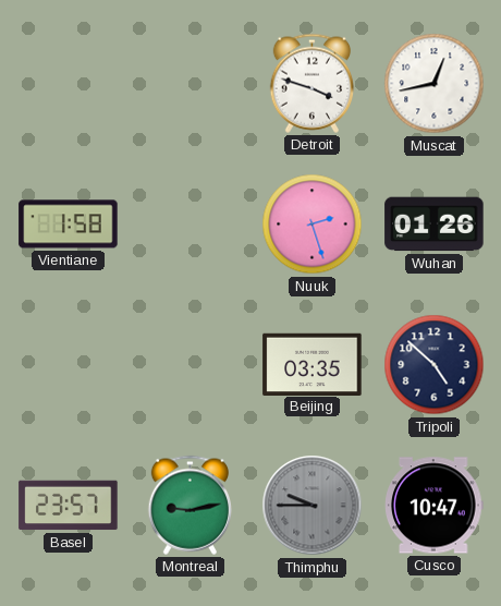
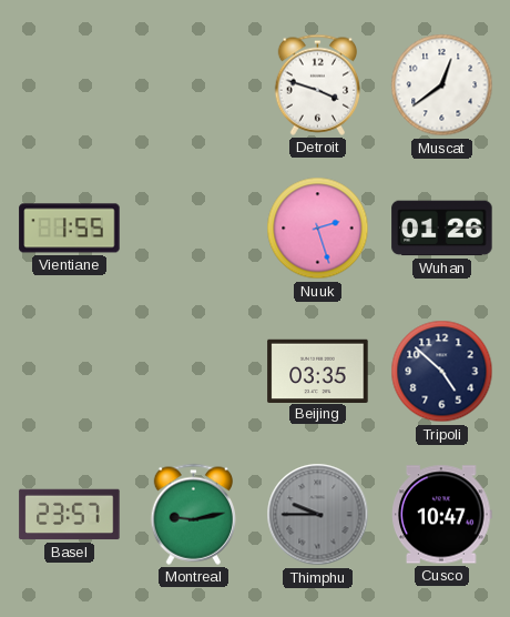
Muscat: 12:43 -> 12:39
Vientiane: 1:58 -> 1:55
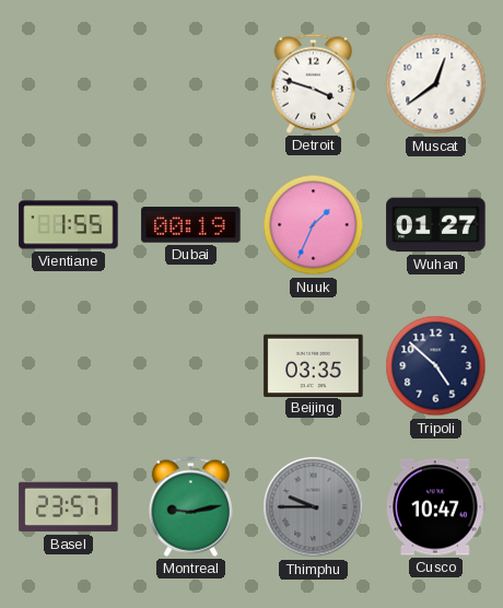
Dubai: none -> 00:19
Nuuk: 2:27 -> 1:34
Wuhan: 01:26 -> 01:27
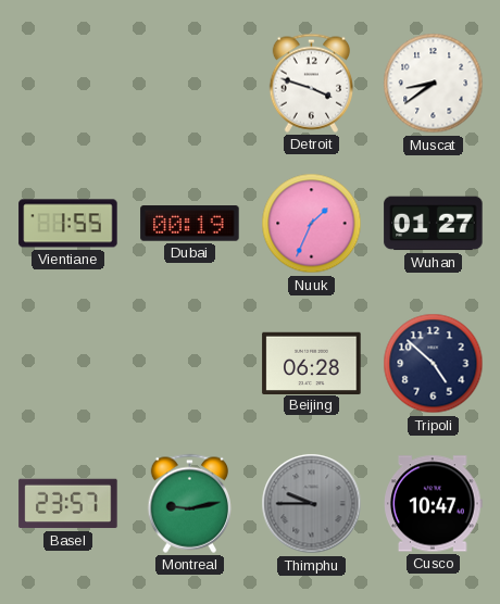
Muscat: 12:39 -> 8:39
Beijing: 03:35 -> 06:28
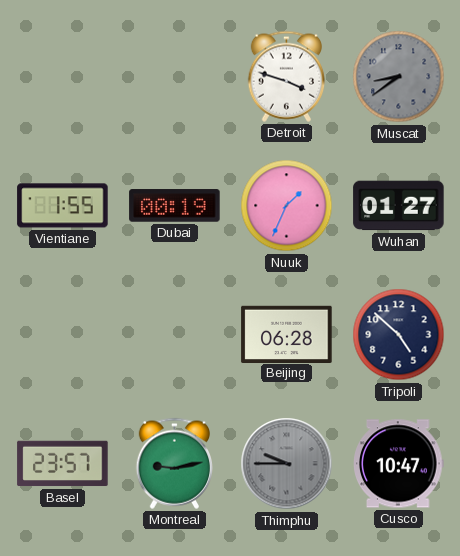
Muscat dial: white -> grey
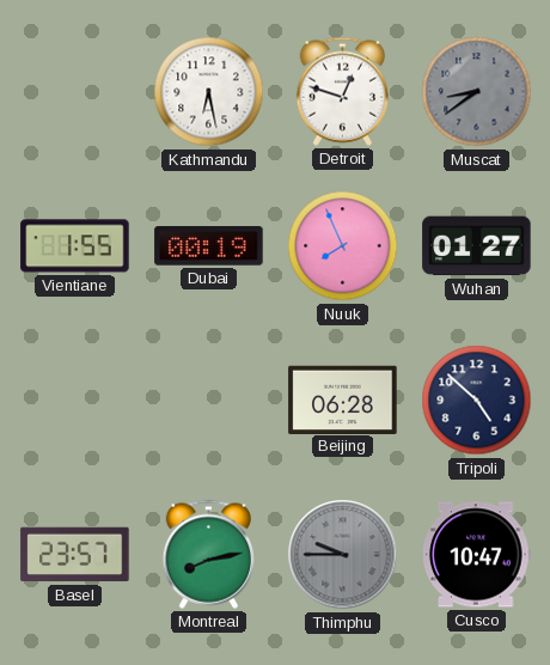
Kathmandu: none -> 6:28
Detroit: 3:48 -> 12:48
Nuuk: 1:34 -> 7:56
Montreal: 9:13 -> 8:13
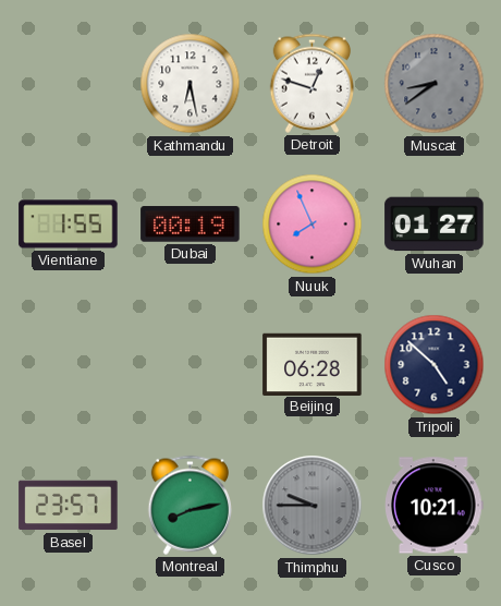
Cusco: 10:47 -> 10:21
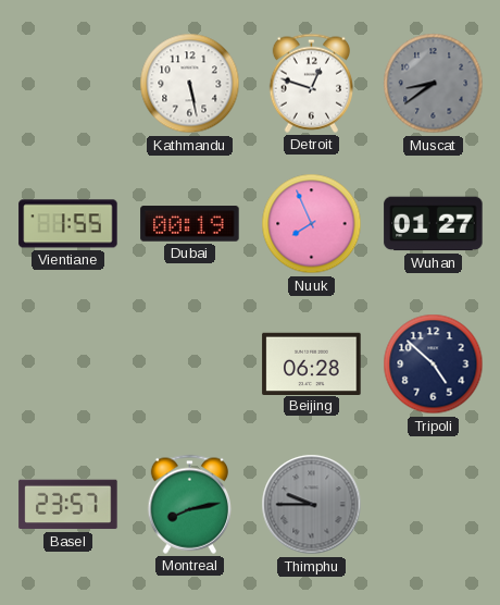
Kathmandu: 6:28 -> 5:28
Cusco: 10:21 -> none
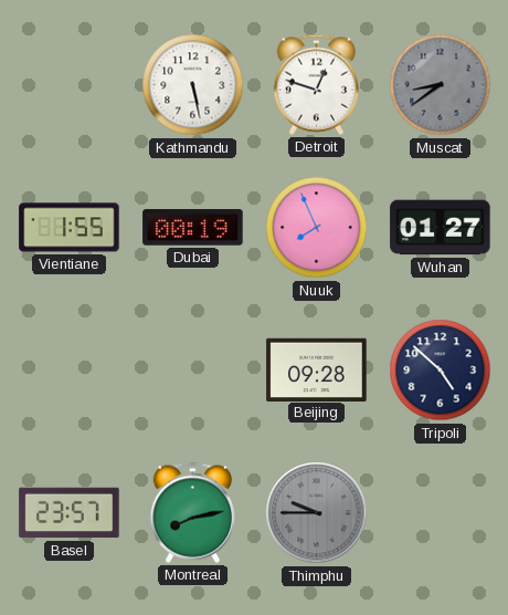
Beijing: 06:28 -> 09:28
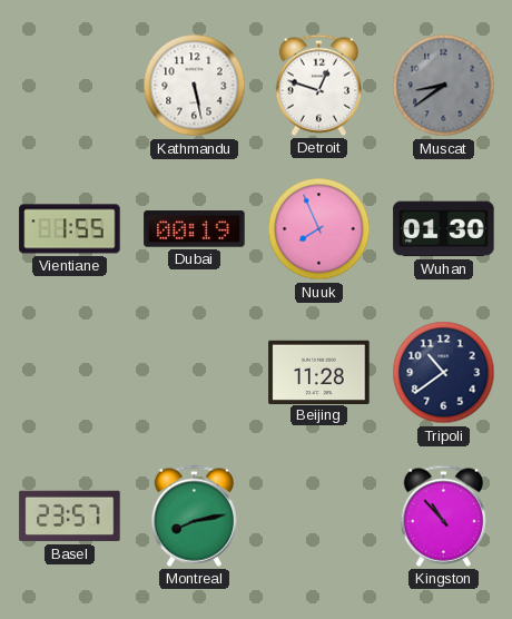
Wuhan: 01:27 -> 01:30
Beijing: 09:28 -> 11:28
Tripoli: 4:52 -> 10:39
Thimphu: 9:45 -> none
Kingston: none -> 10:53
